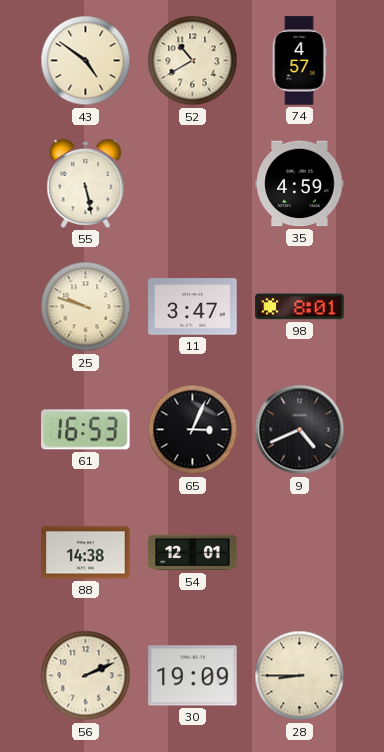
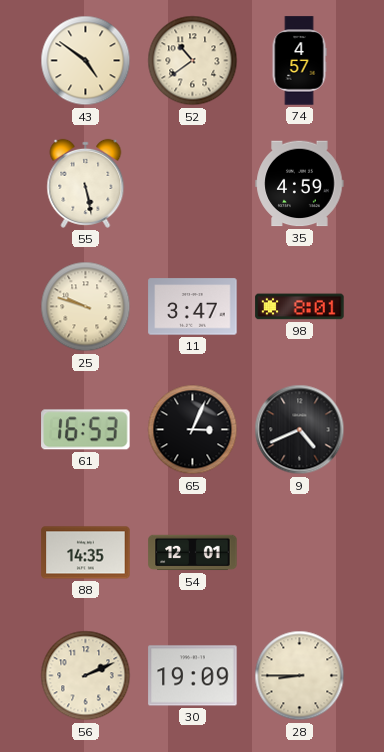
52: 10:40 -> 10:39
88: 14:38 -> 14:35
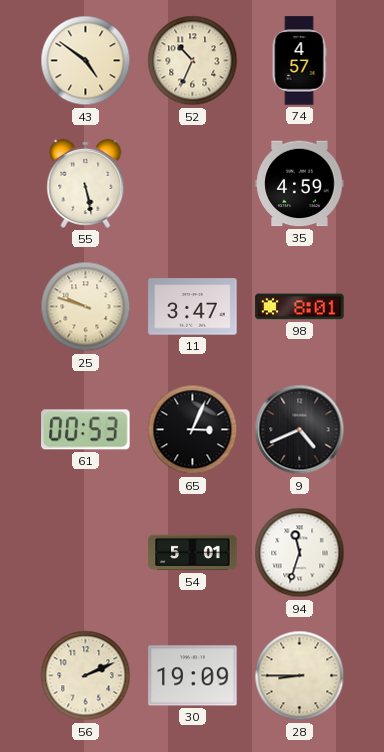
52: 10:39 -> 10:34
61: 16:53 -> 00:53
88: 14:35 -> none
54: 12:01 -> 5:01
94: none -> 11:33
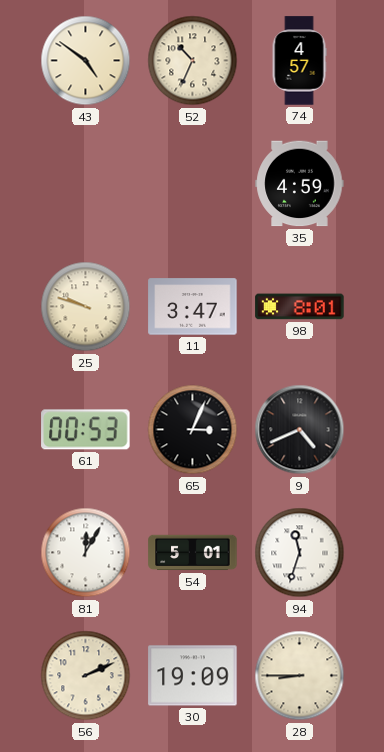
55: 5:28 -> none
81: none -> 12:05
